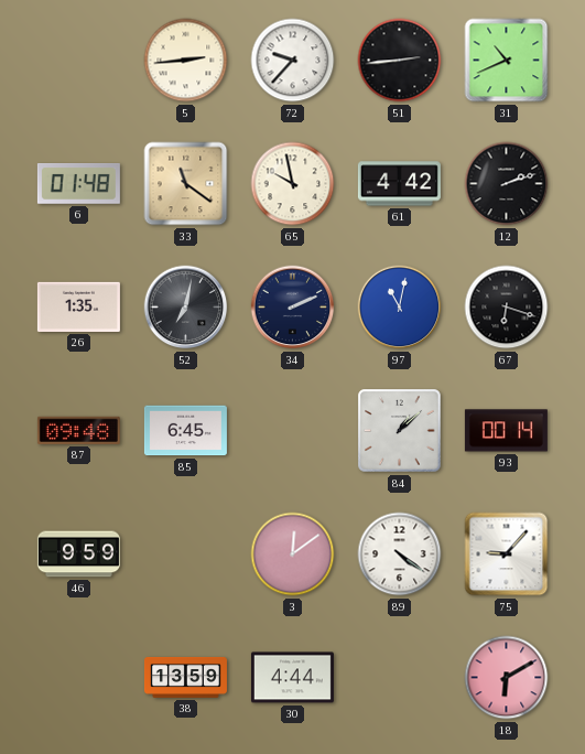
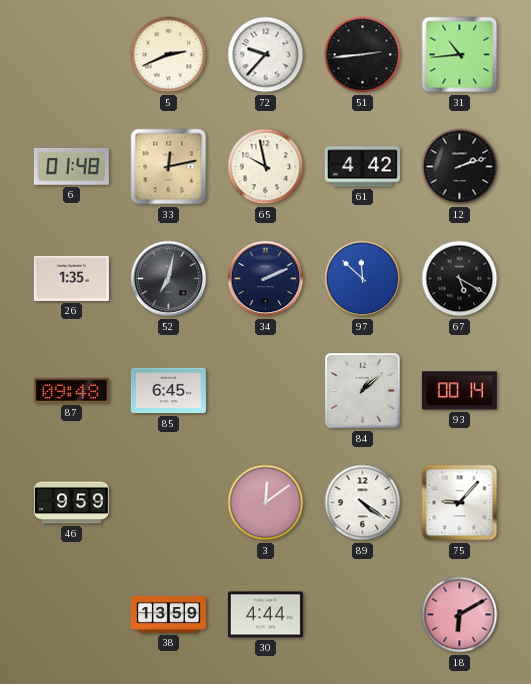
5: 2:44 -> 2:41
31: 10:41 -> 10:44
33: 11:21 -> 12:13
97: 11:02 -> 11:52
67: 6:18 -> 5:20
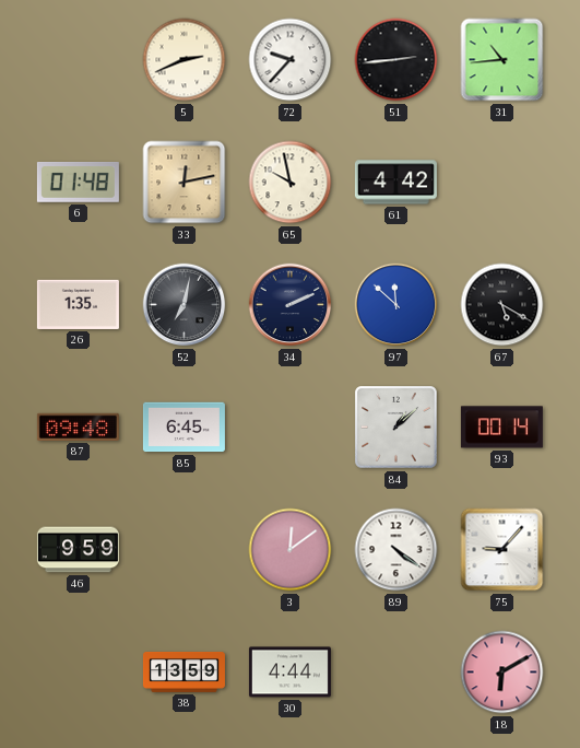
12: 2:12 -> none
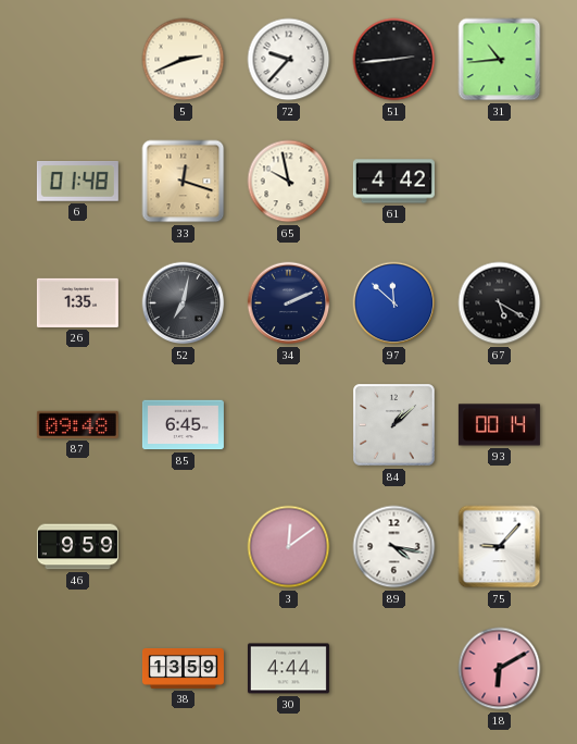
33: 12:13 -> 12:18
89: 4:21 -> 4:17
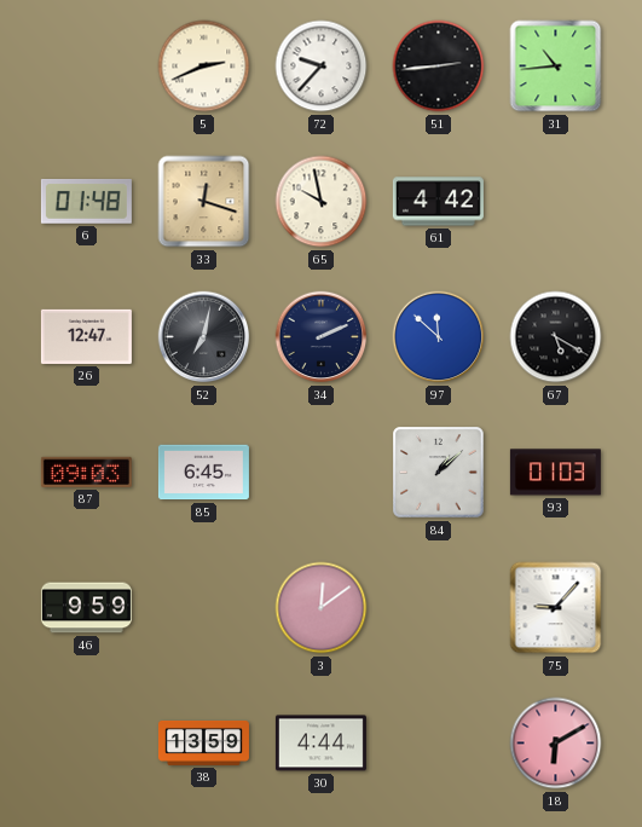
26: 1:35 -> 12:47
87: 09:48 -> 09:03
93: 00:14 -> 01:03
89: 4:17 -> none
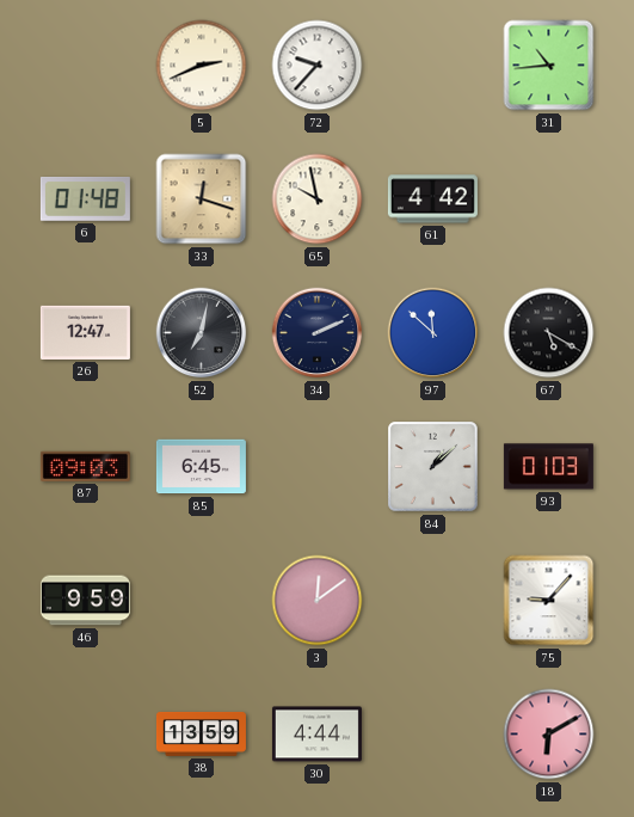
51: 2:44 -> none
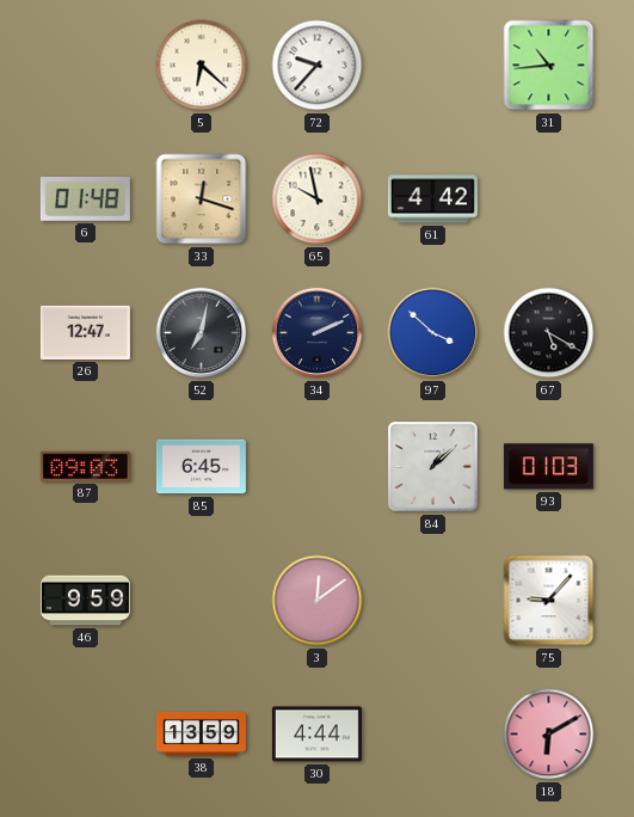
5: 2:41 -> 6:22
97: 11:52 -> 3:52
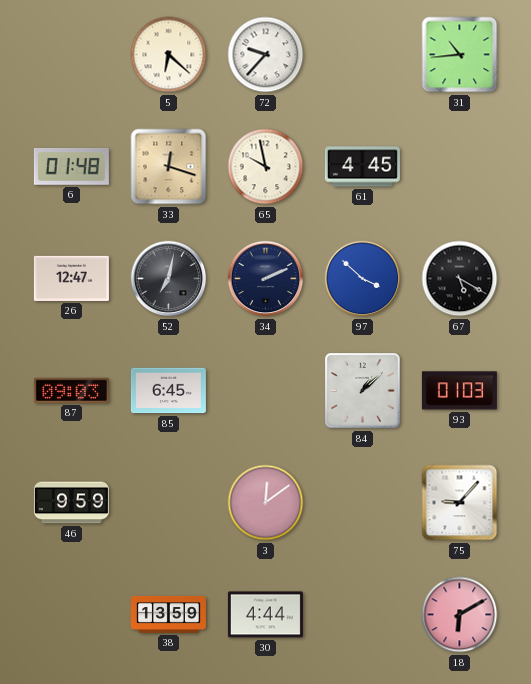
61: 4:42 -> 4:45
